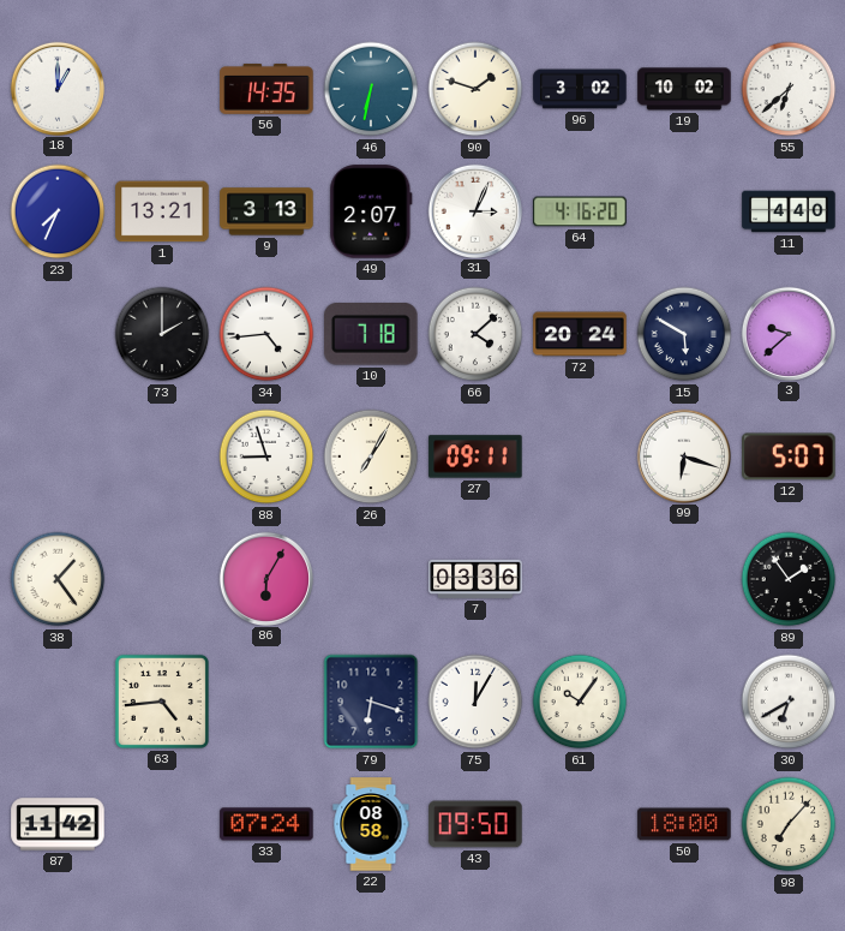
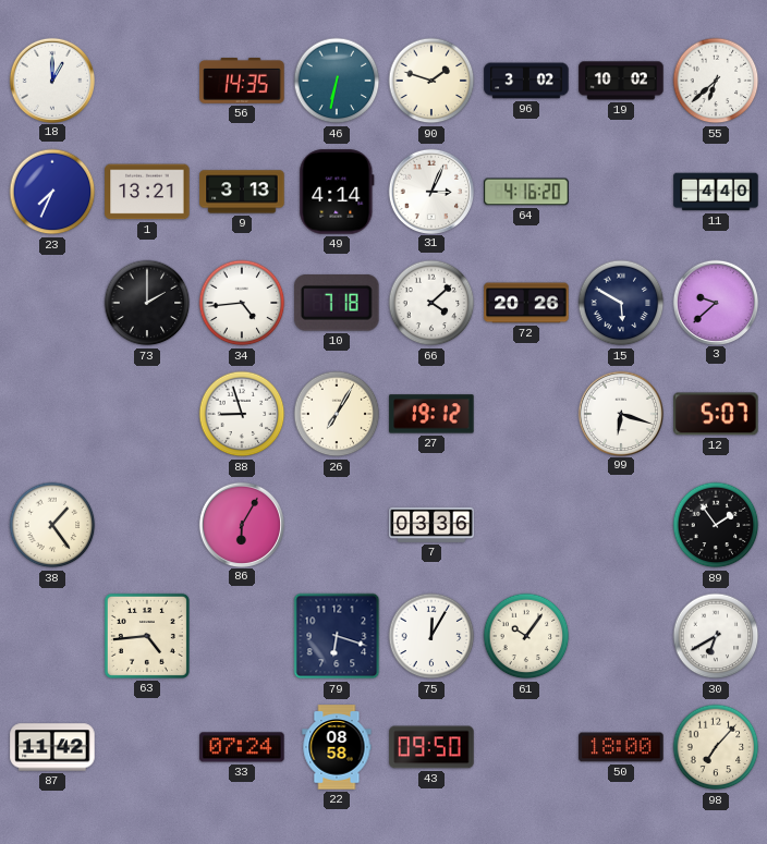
49: 2:07 -> 4:14
72: 20:24 -> 20:26
27: 09:11 -> 19:12
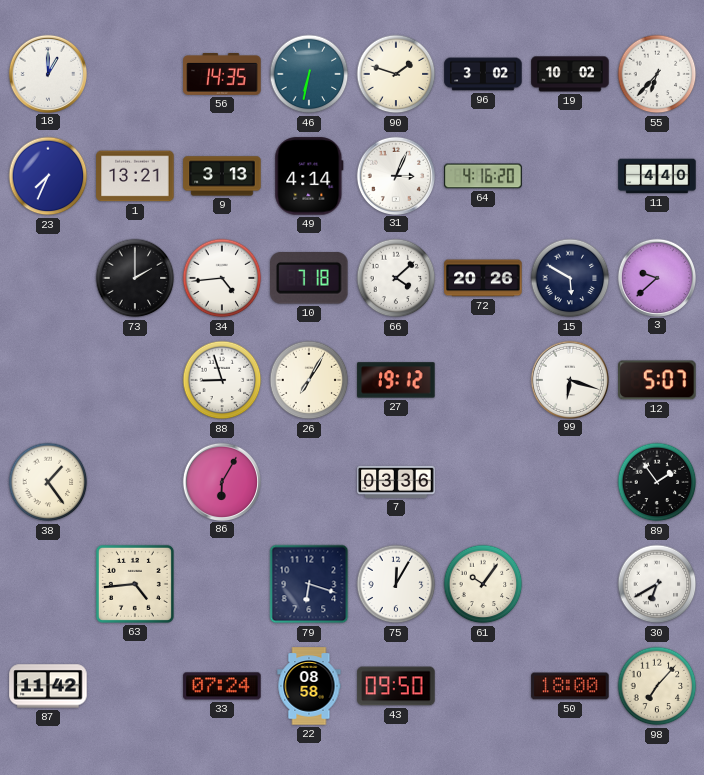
55: 6:38 -> 6:37
